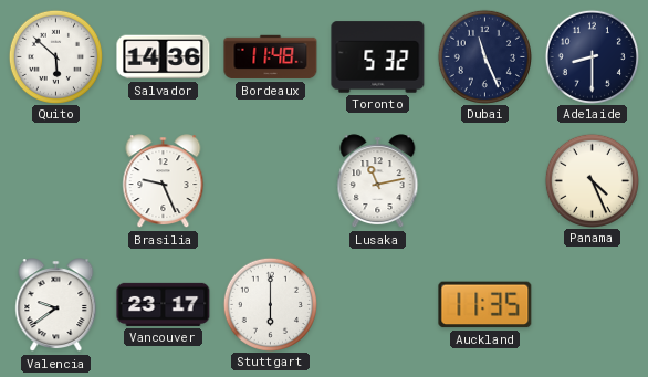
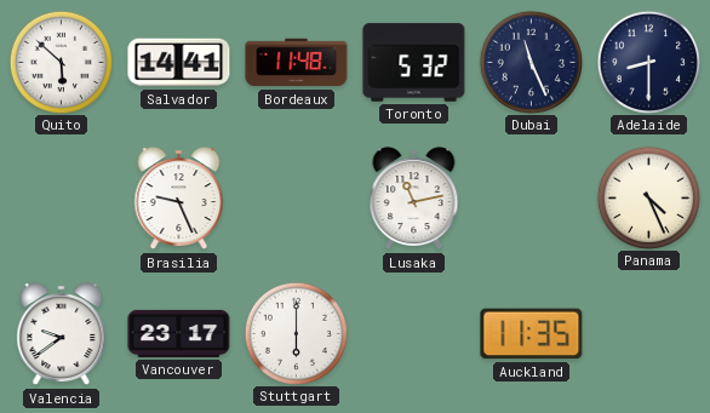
Salvador: 14:36 -> 14:41
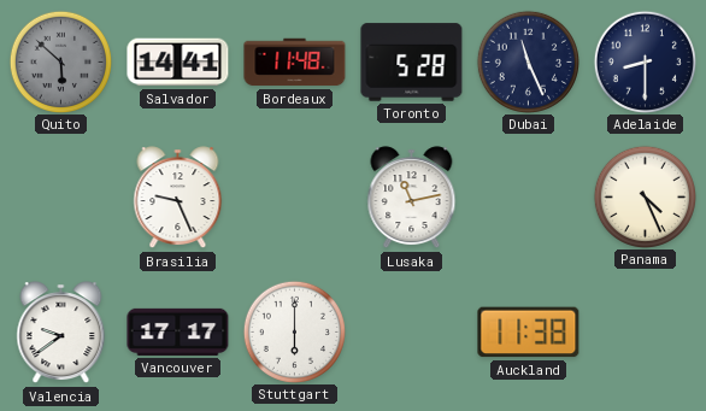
Quito dial: white -> grey
Toronto: 5:32 -> 5:28
Vancouver: 23:17 -> 17:17
Auckland: 11:35 -> 11:38
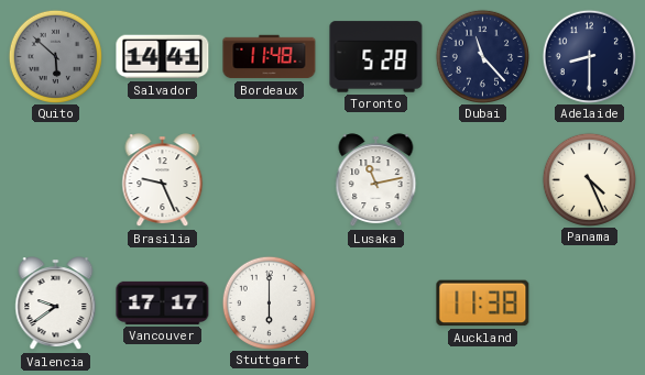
Dubai: 11:26 -> 11:23
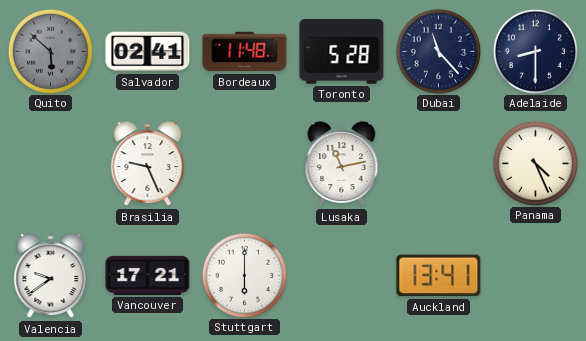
Salvador: 14:41 -> 02:41
Vancouver: 17:17 -> 17:21
Auckland: 11:38 -> 13:41
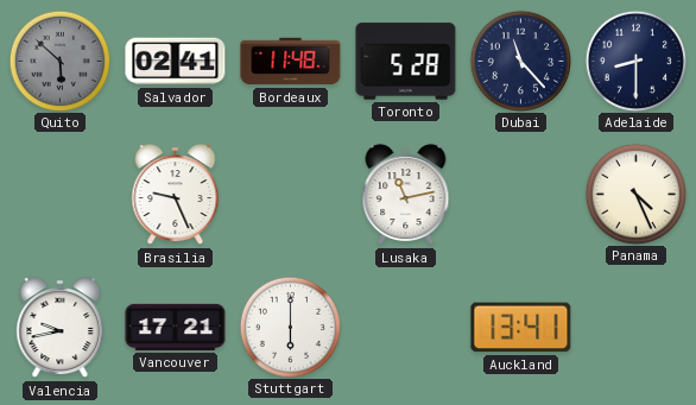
Valencia: 9:39 -> 9:43
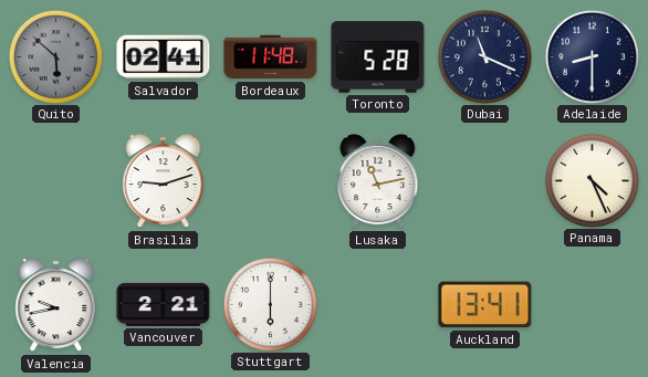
Dubai: 11:23 -> 11:19
Brasilia: 9:26 -> 9:12
Vancouver: 17:21 -> 2:21
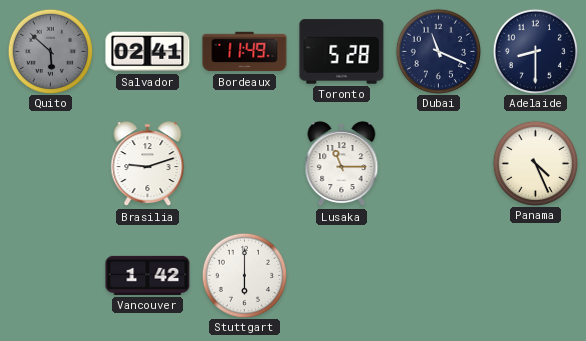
Bordeaux: 11:48 -> 11:49
Lusaka: 11:13 -> 11:15
Valencia: 9:43 -> none
Vancouver: 2:21 -> 1:42
Auckland: 13:41 -> none
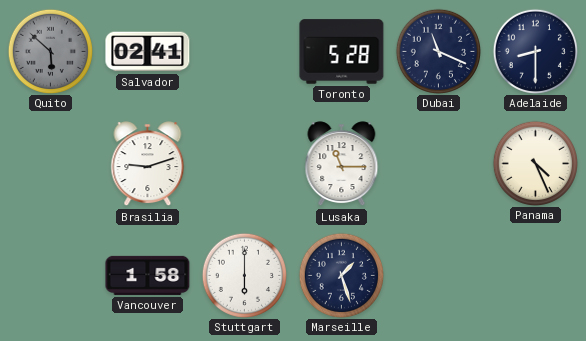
Bordeaux: 11:49 -> none
Vancouver: 1:42 -> 1:58
Marseille: none -> 1:27
